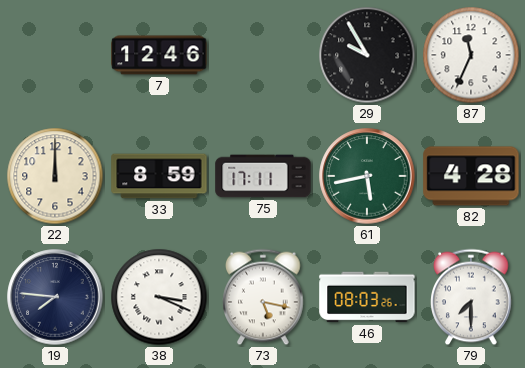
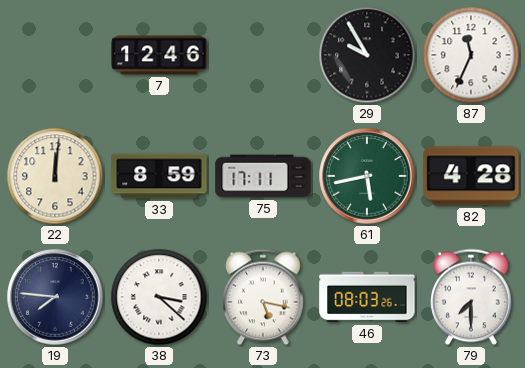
22: 12:00 -> 12:01
38: 3:19 -> 3:22
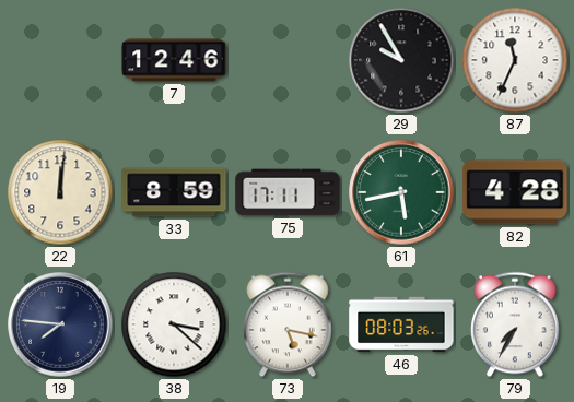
79: 7:30 -> 7:35
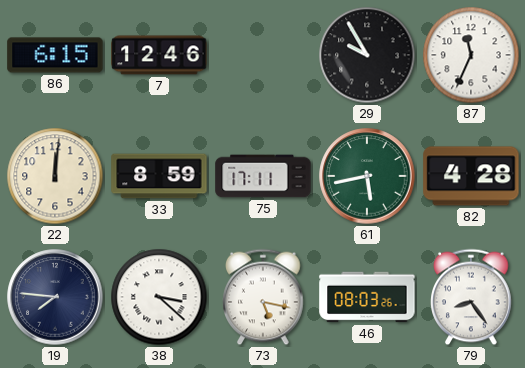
86: none -> 6:15
79: 7:35 -> 8:24
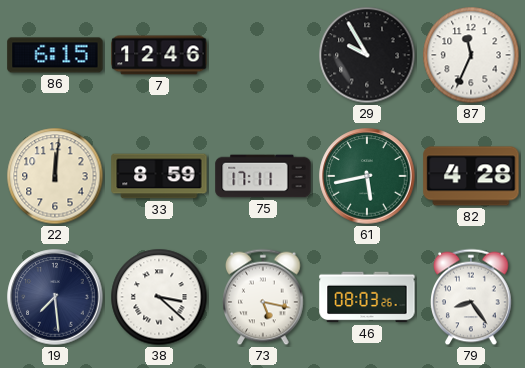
19: 7:46 -> 7:29
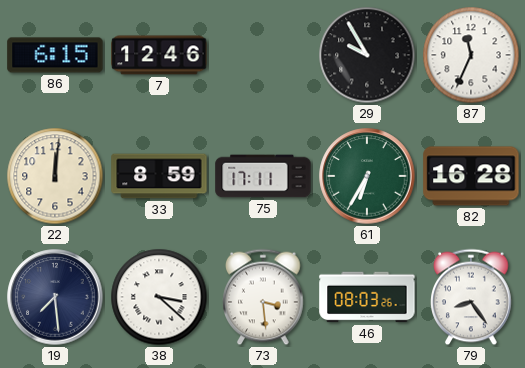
61: 5:43 -> 6:35
82: 4:28 -> 16:28
73: 5:17 -> 3:29
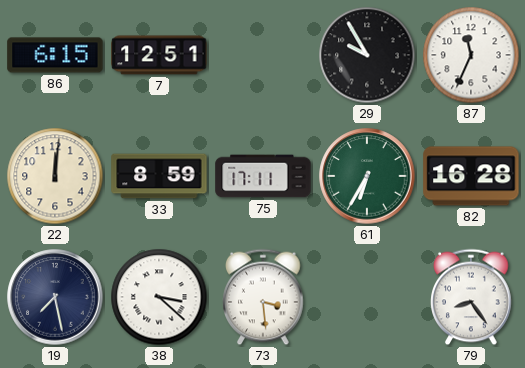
7: 12:46 -> 12:51
19: 7:29 -> 7:28
46: 08:03 -> none
